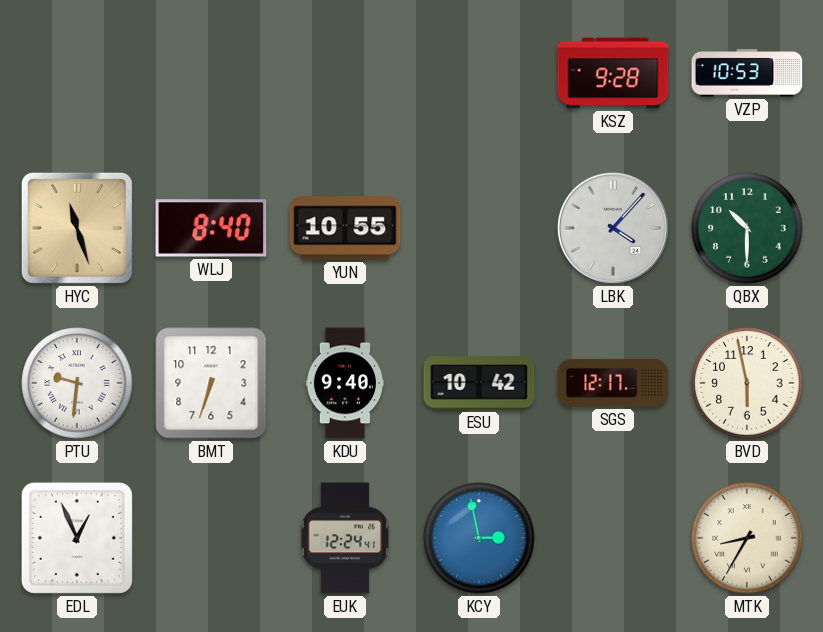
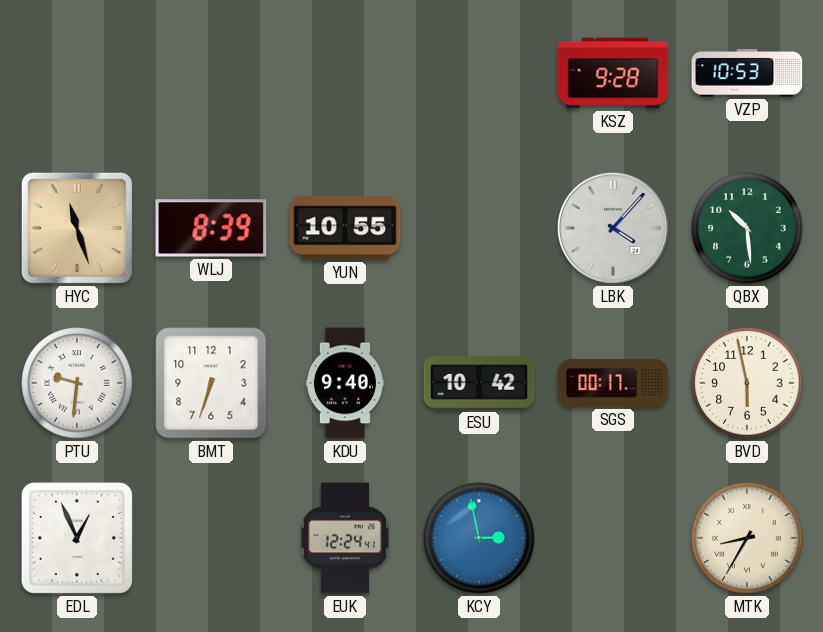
WLJ: 8:40 -> 8:39
QBX: 10:30 -> 10:29
SGS: 12:17 -> 00:17
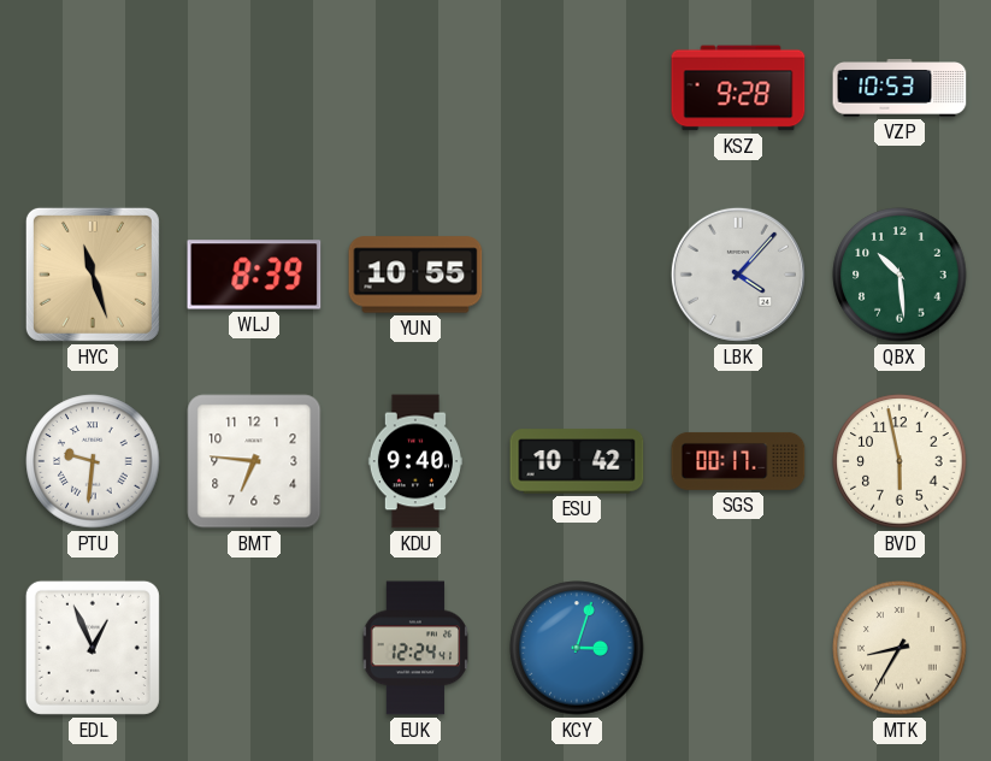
BMT: 6:33 -> 6:46
KCY: 2:58 -> 3:03
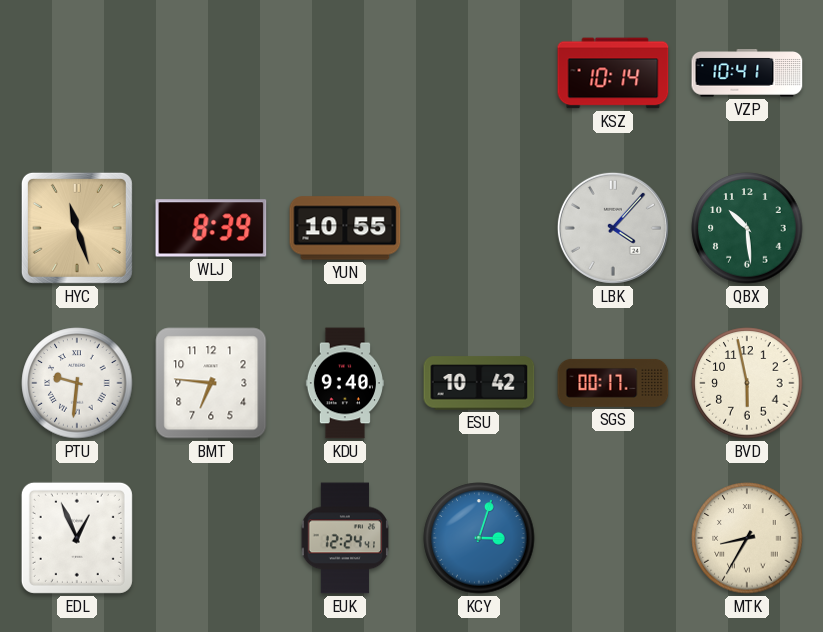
KSZ: 9:28 -> 10:14
VZP: 10:53 -> 10:41
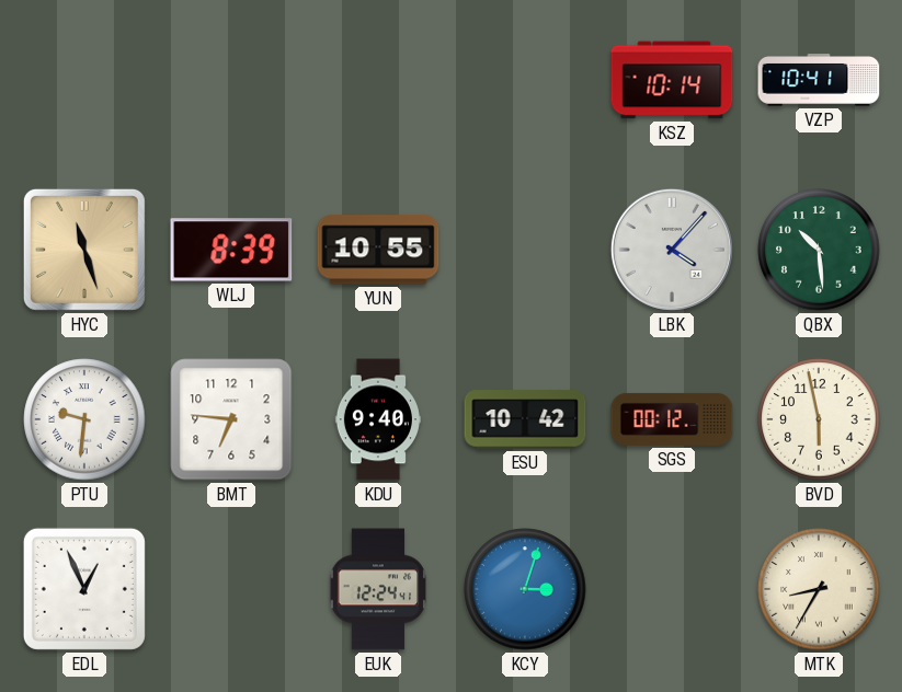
SGS: 00:17 -> 00:12
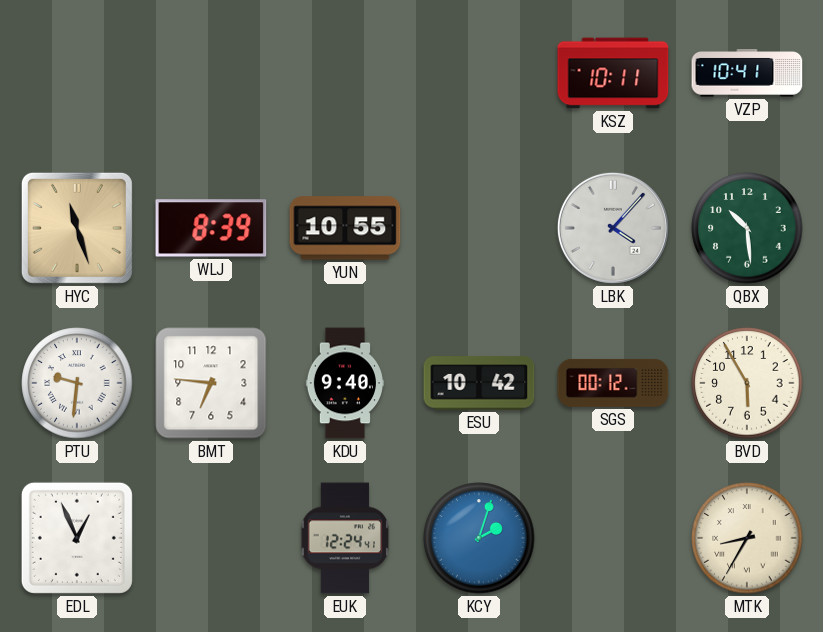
KSZ: 10:14 -> 10:11
BVD: 5:58 -> 5:55
KCY: 3:03 -> 2:03
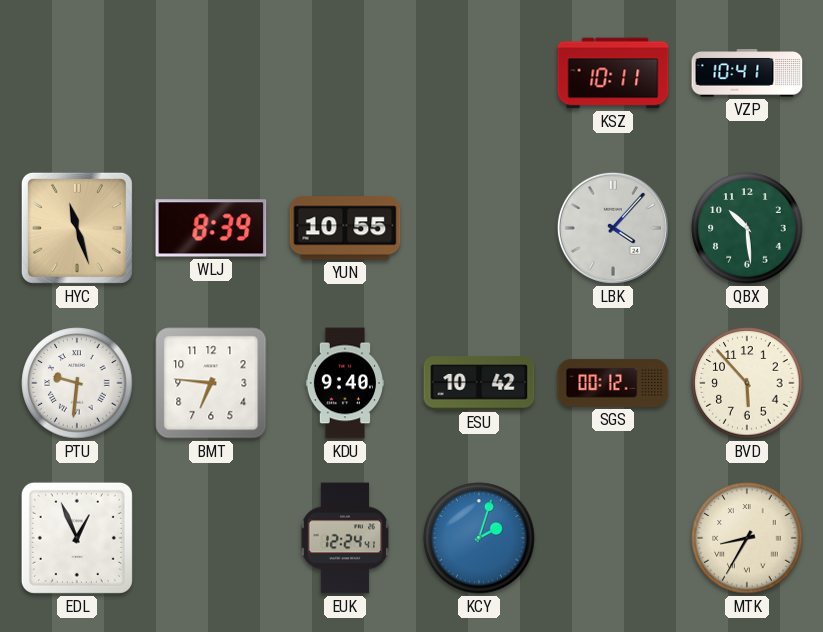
BVD: 5:55 -> 5:53
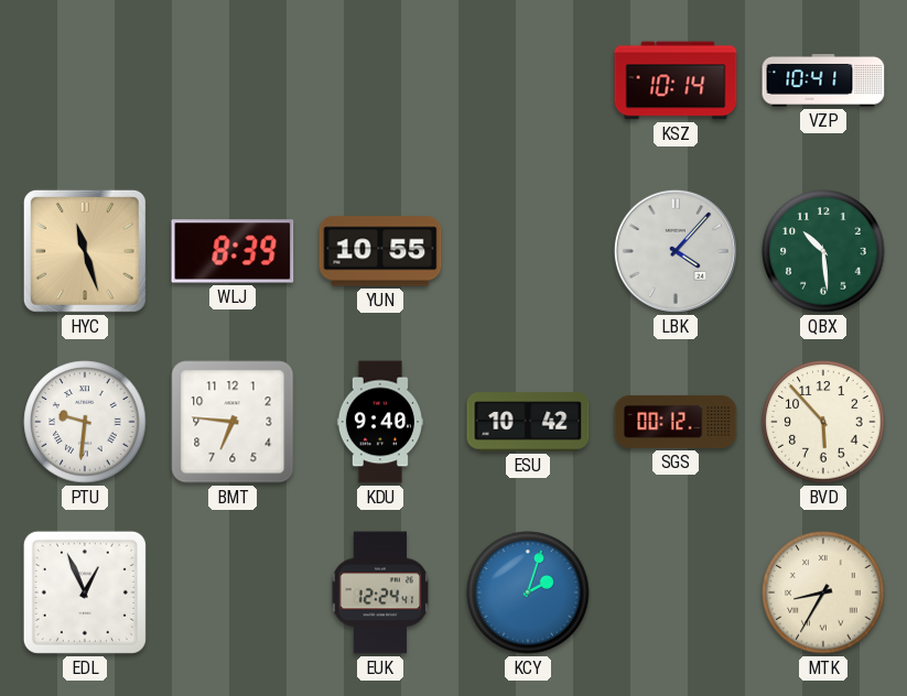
KSZ: 10:11 -> 10:14
